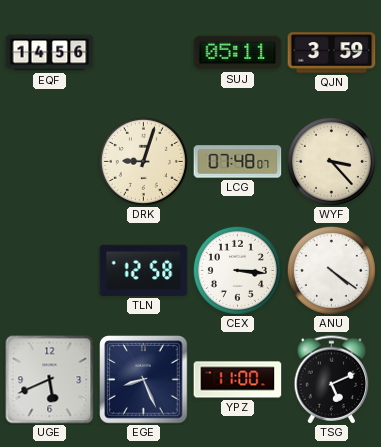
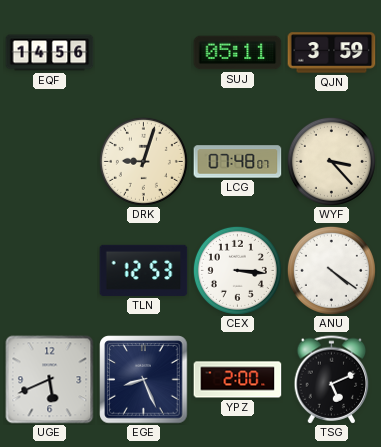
TLN: 12:58 -> 12:53
YPZ: 11:00 -> 2:00
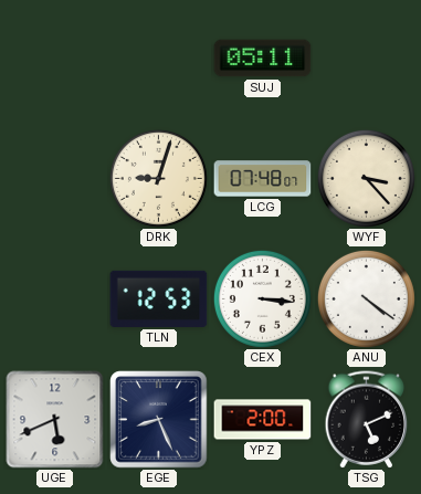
EQF: 14:56 -> none
QJN: 3:59 -> none
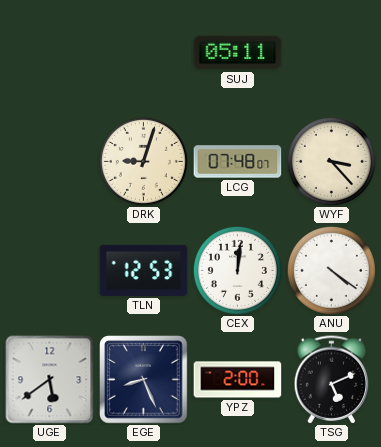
CEX: 3:16 -> 12:01
UGE: 5:41 -> 5:39
